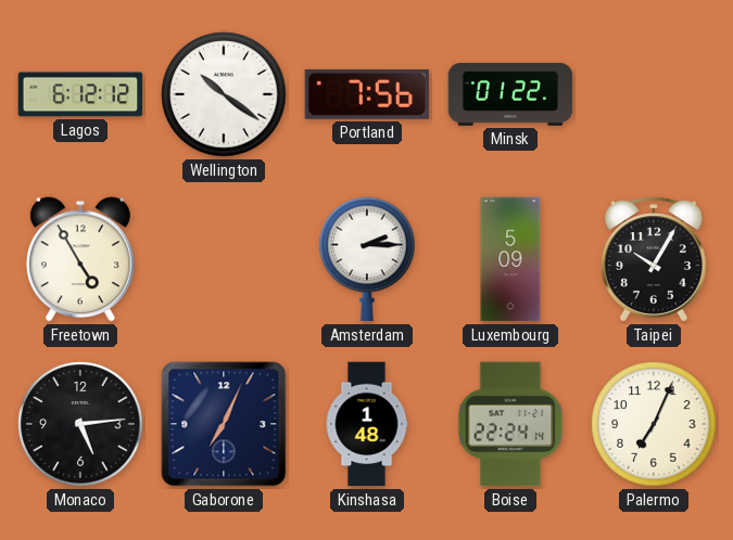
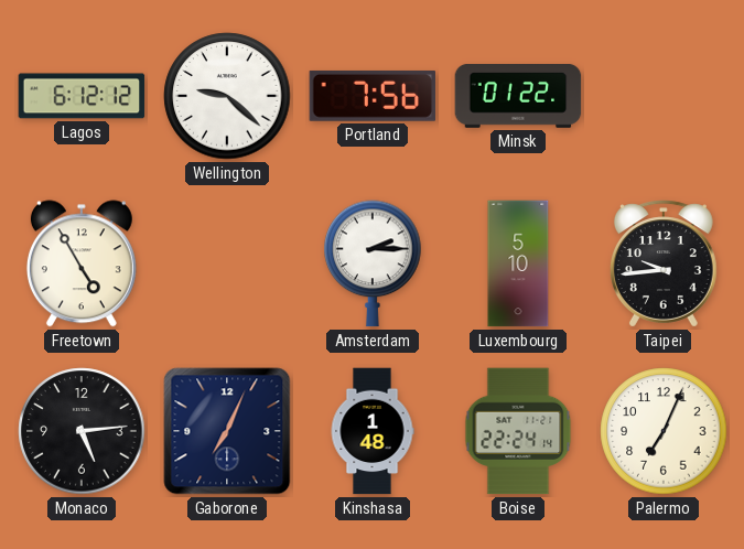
Wellington: 10:21 -> 9:22
Luxembourg: 5:09 -> 5:10
Taipei: 10:05 -> 9:44
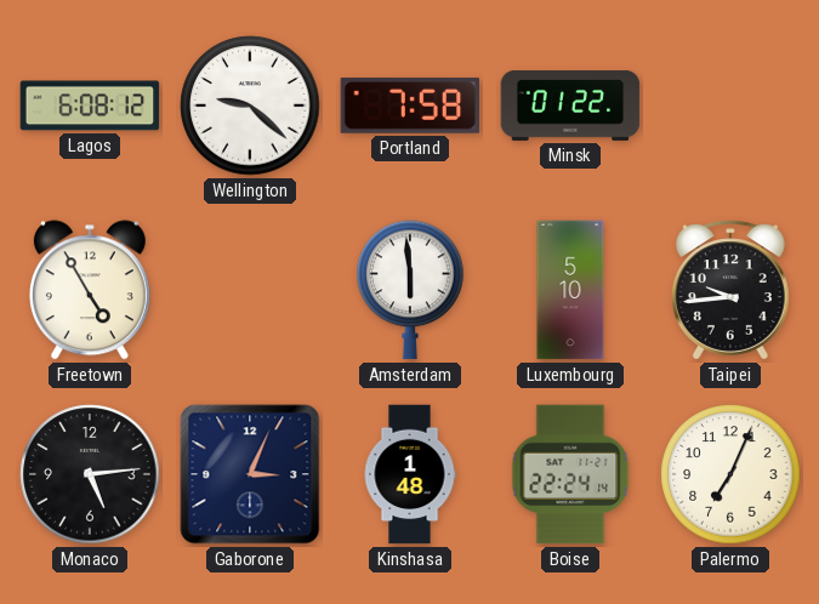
Lagos: 6:12 -> 6:08
Portland: 7:56 -> 7:58
Amsterdam: 2:15 -> 5:59
Gaborone: 7:04 -> 3:04
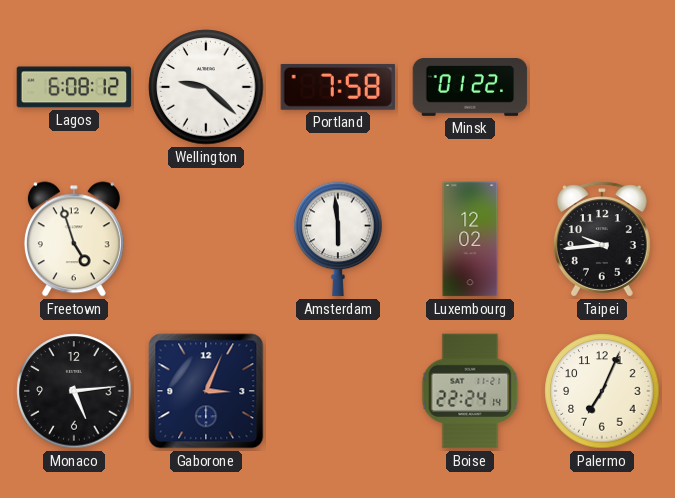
Freetown: 4:55 -> 4:57
Luxembourg: 5:10 -> 12:02
Kinshasa: 1:48 -> none
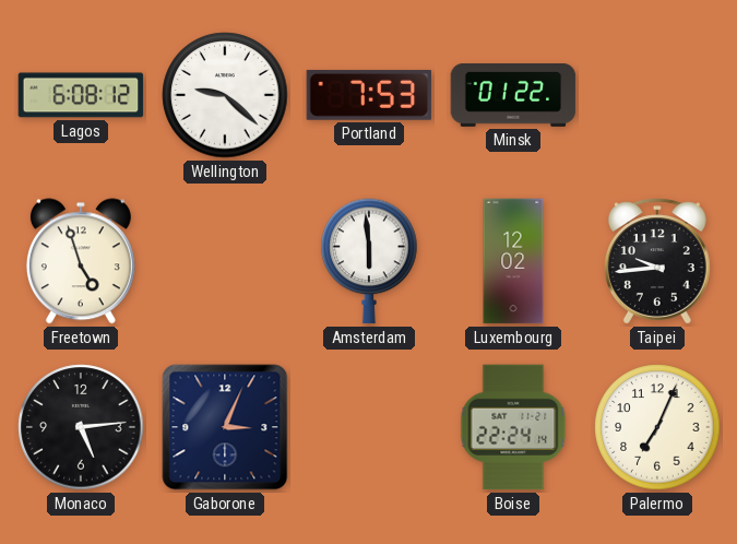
Portland: 7:58 -> 7:53
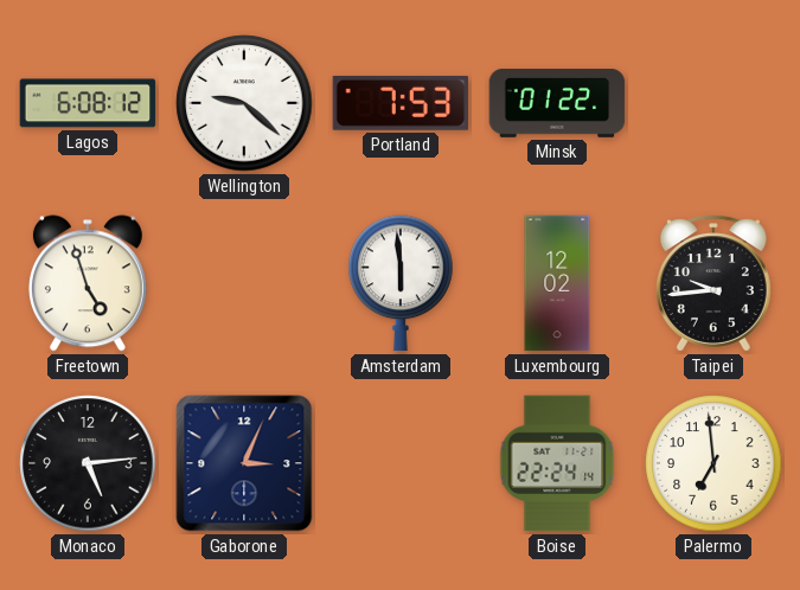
Palermo: 7:04 -> 6:59
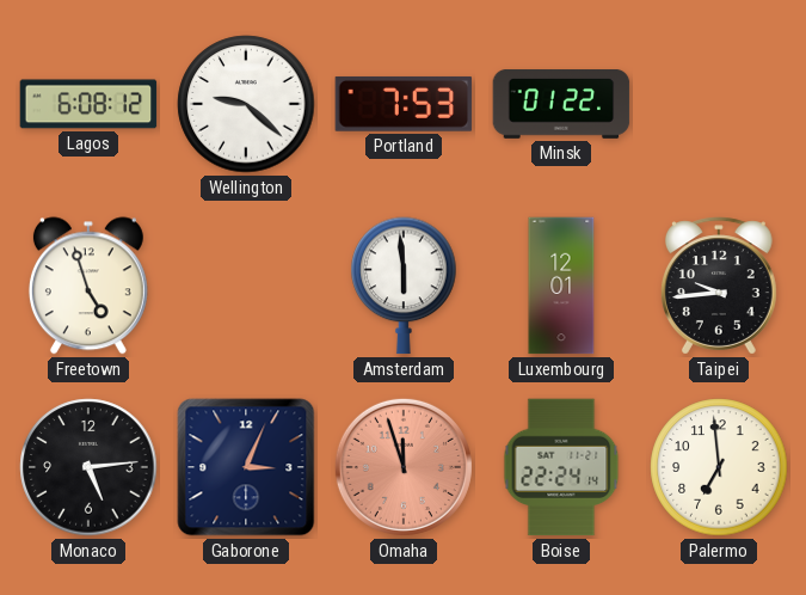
Luxembourg: 12:02 -> 12:01
Omaha: none -> 11:57
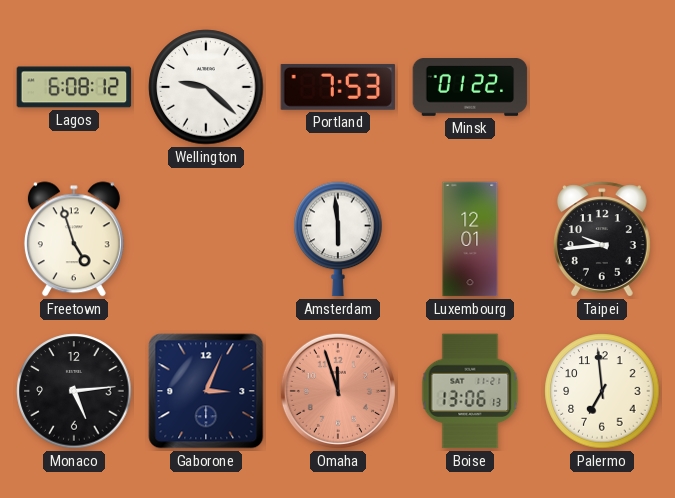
Boise: 22:24 -> 13:06
